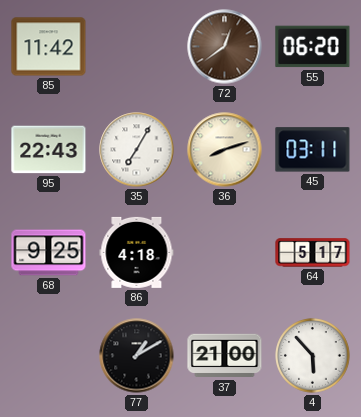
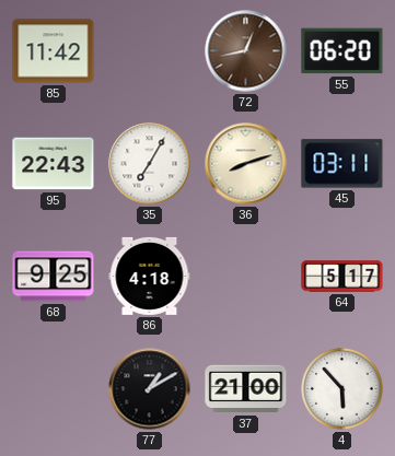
72: 12:39 -> 12:43
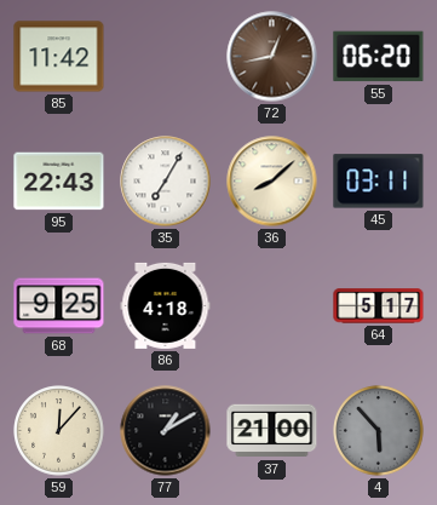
36: 8:12 -> 8:08
59: none -> 12:07
4 dial: white -> grey
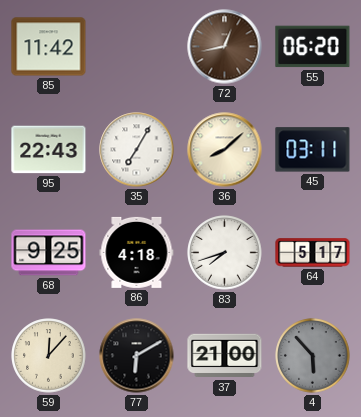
83: none -> 7:42
77: 1:10 -> 6:10
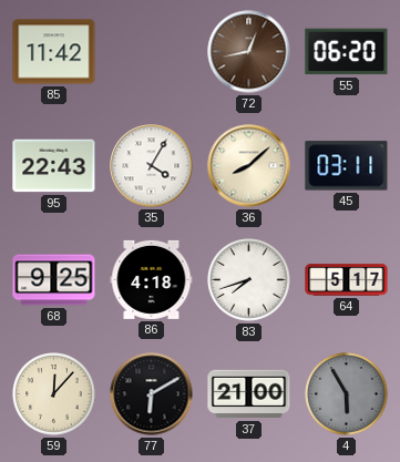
35: 7:05 -> 4:05
4: 5:53 -> 5:55
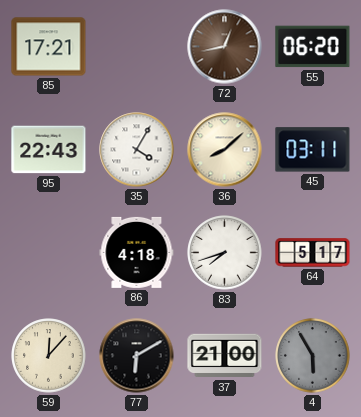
85: 11:42 -> 17:21
68: 9:25 -> none
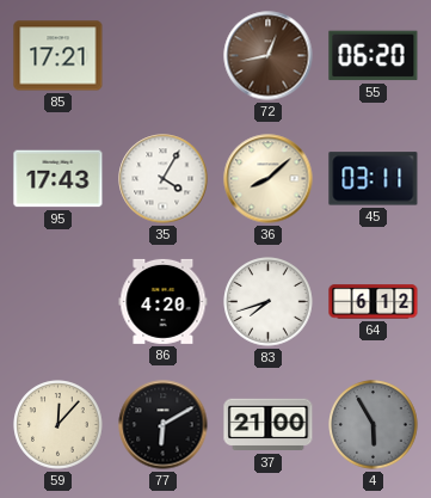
95: 22:43 -> 17:43
86: 4:18 -> 4:20
64: 5:17 -> 6:12
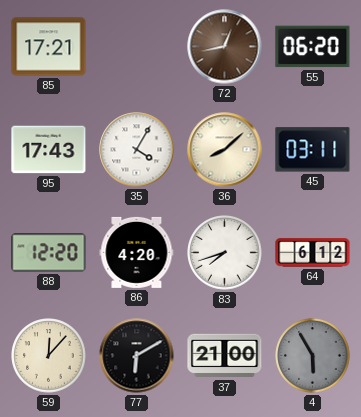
88: none -> 12:20
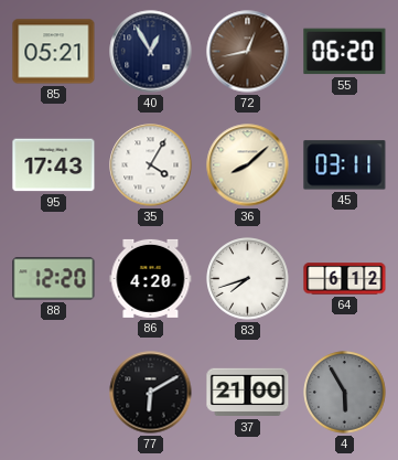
85: 17:21 -> 05:21
40: none -> 12:55
59: 12:07 -> none
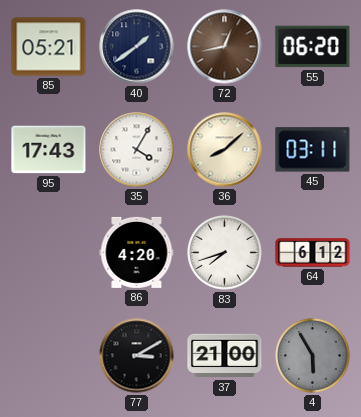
40: 12:55 -> 1:39
88: 12:20 -> none
77: 6:10 -> 3:10
